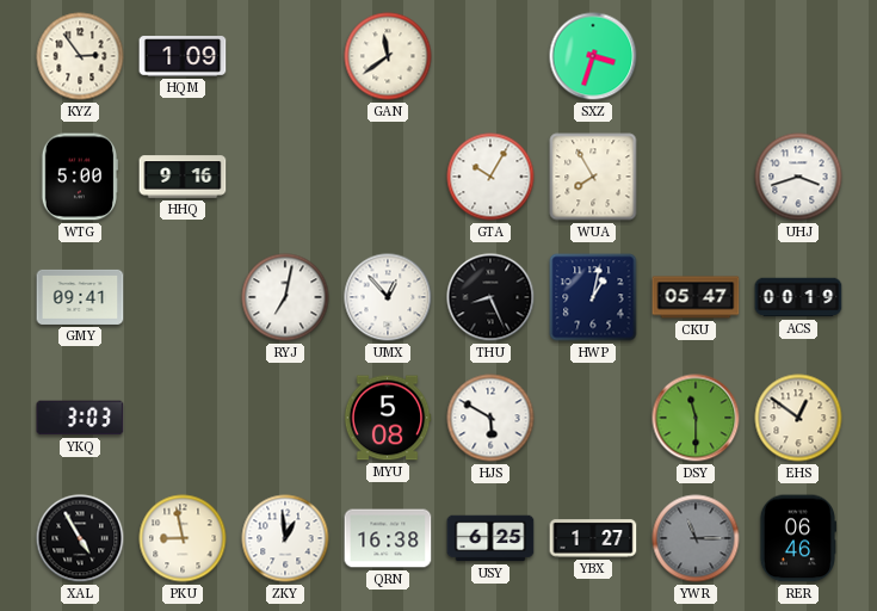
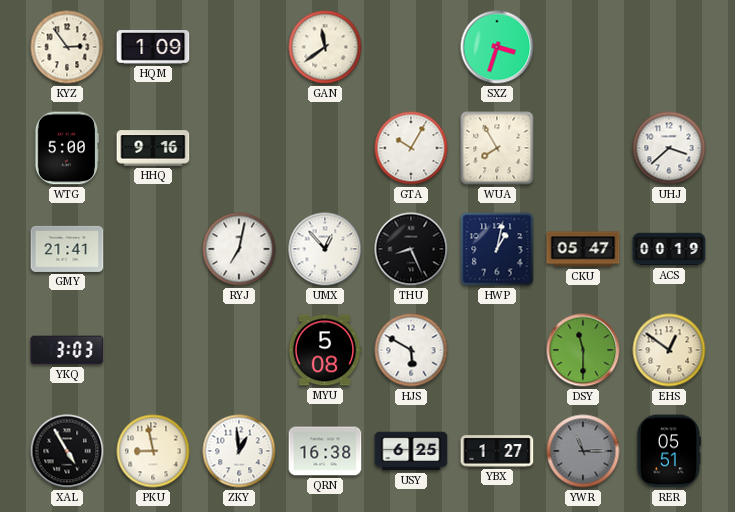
UHJ: 3:42 -> 3:38
GMY: 09:41 -> 21:41
RER: 06:46 -> 05:51
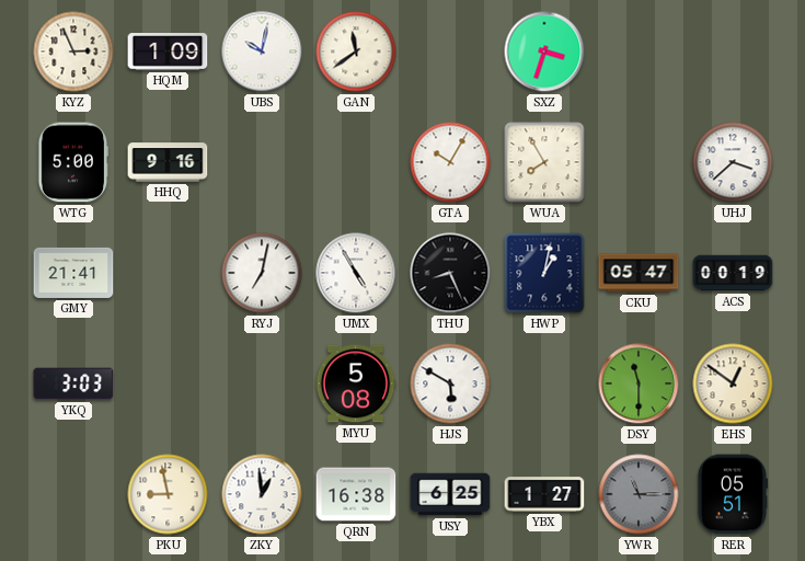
KYZ: 2:54 -> 2:56
UBS: none -> 10:02
UMX: 12:53 -> 4:55
XAL: 4:55 -> none
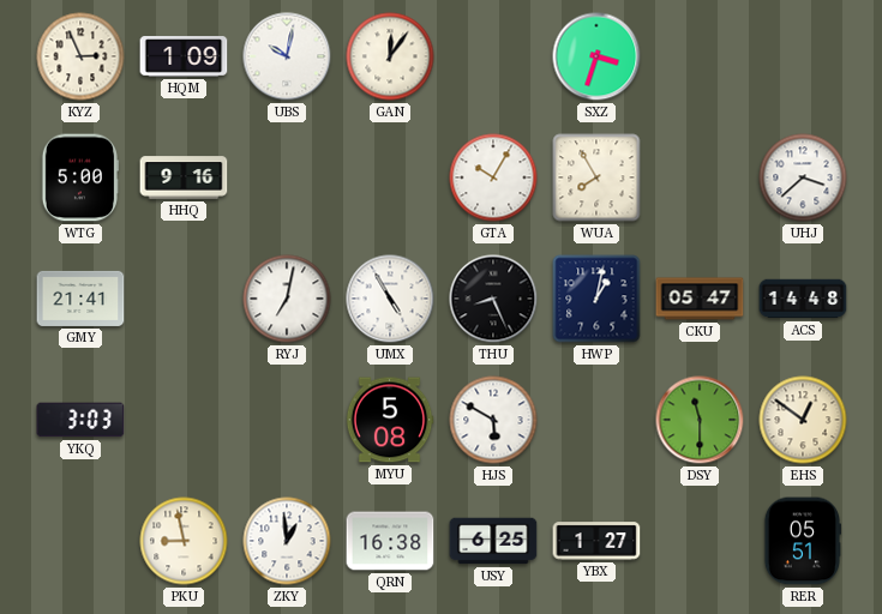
GAN: 11:39 -> 12:06
ACS: 00:19 -> 14:48
YWR: 11:15 -> none
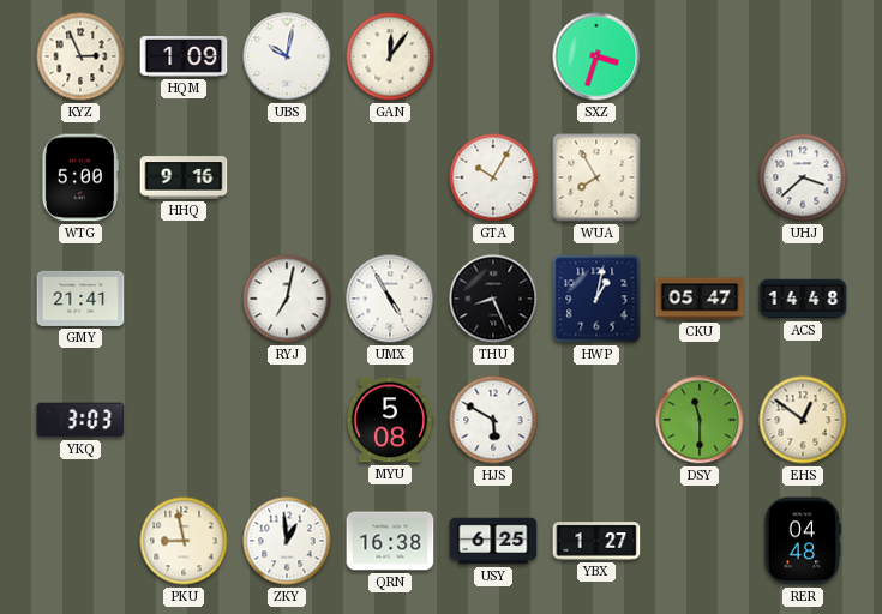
RER: 05:51 -> 04:48
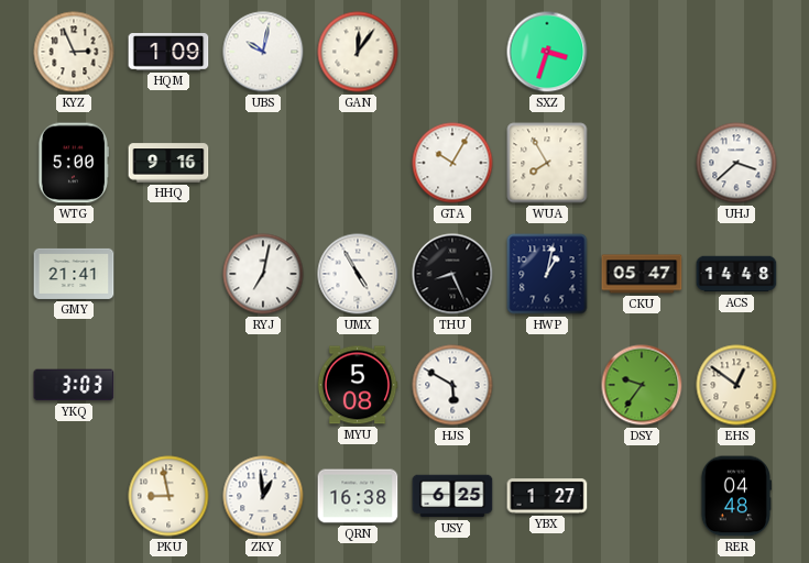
DSY: 11:30 -> 9:36
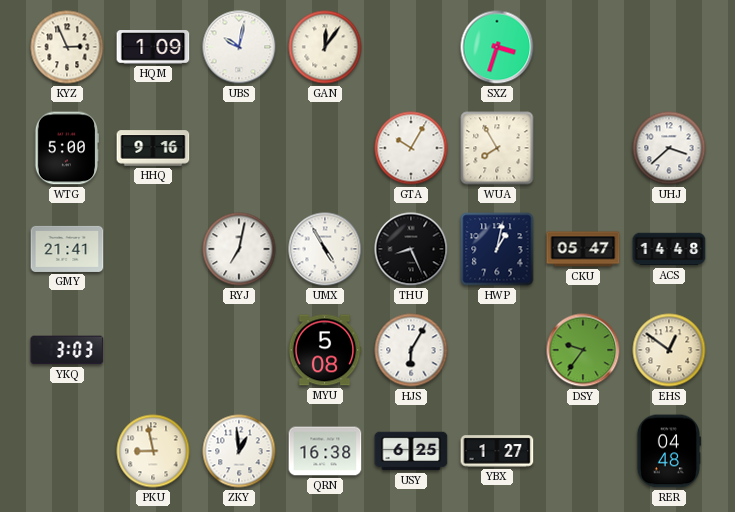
HJS: 5:50 -> 6:05
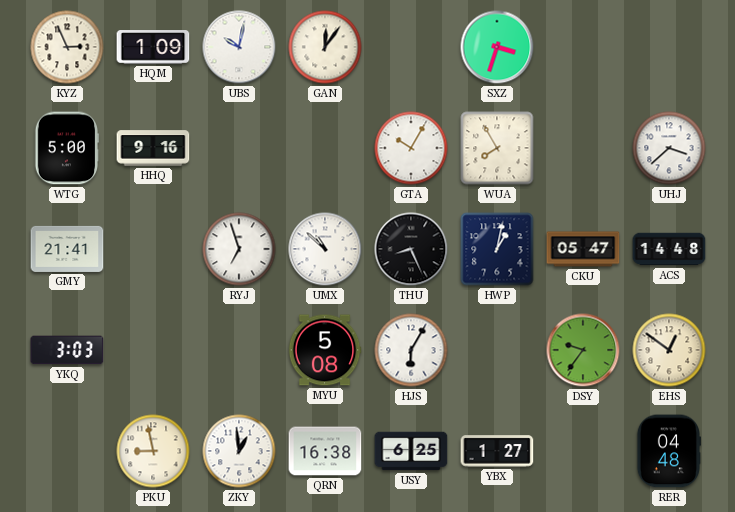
RYJ: 7:02 -> 6:57
UMX: 4:55 -> 10:52
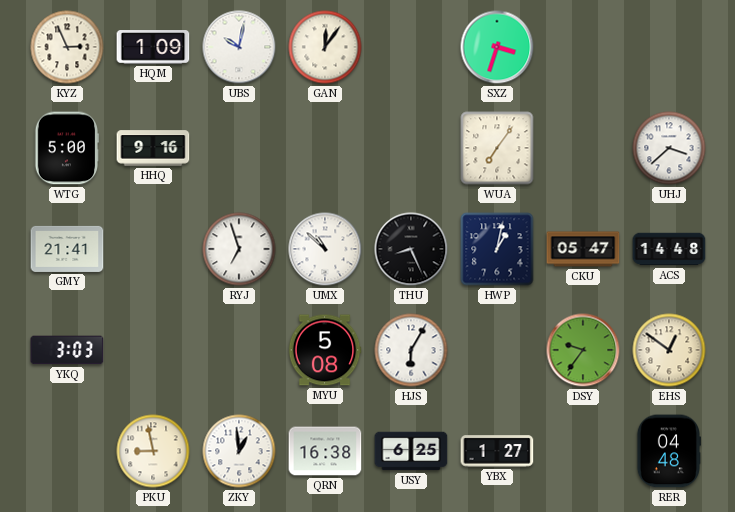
GTA: 10:05 -> none
WUA: 7:55 -> 7:06
